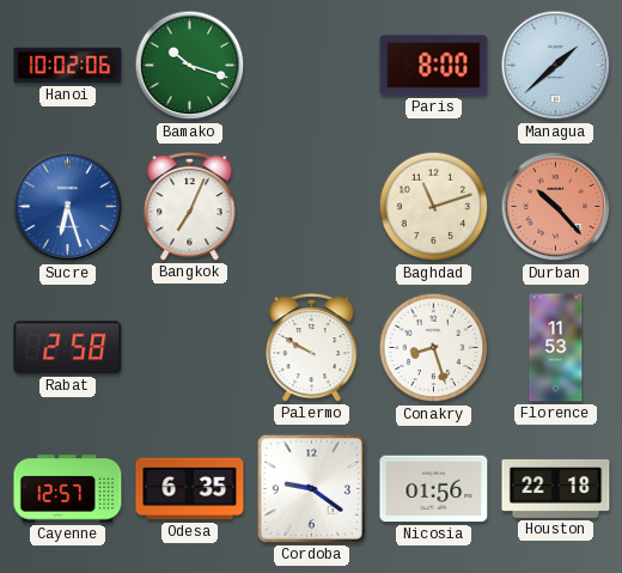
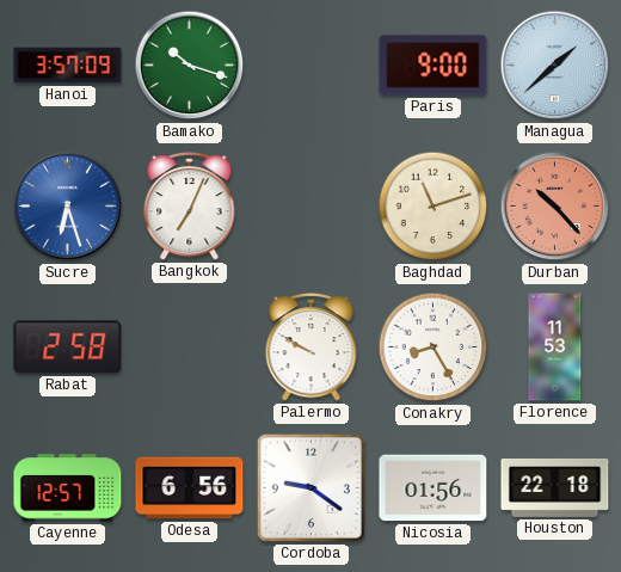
Hanoi: 10:02 -> 3:57
Paris: 8:00 -> 9:00
Conakry: 8:27 -> 8:25
Odesa: 6:35 -> 6:56
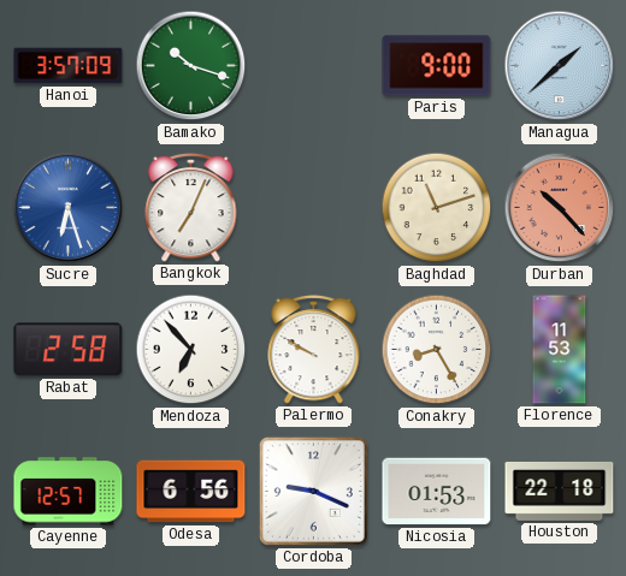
Mendoza: none -> 6:53
Cordoba: 9:21 -> 9:19
Nicosia: 01:56 -> 01:53
